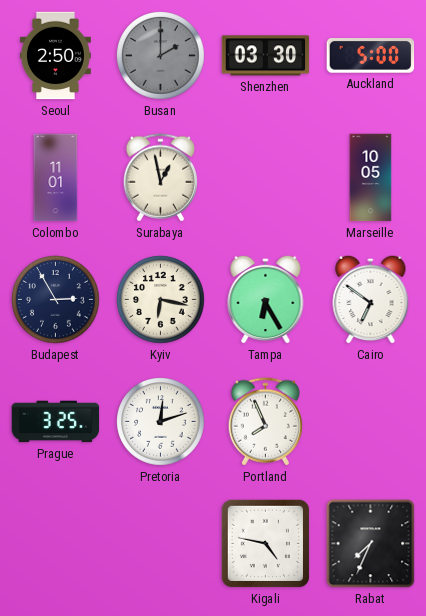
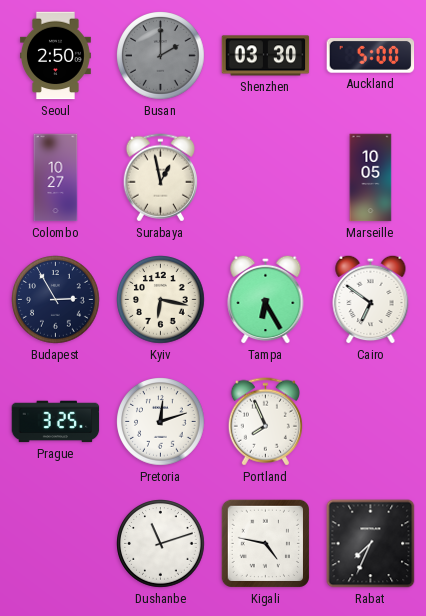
Colombo: 11:01 -> 10:27
Dushanbe: none -> 11:12
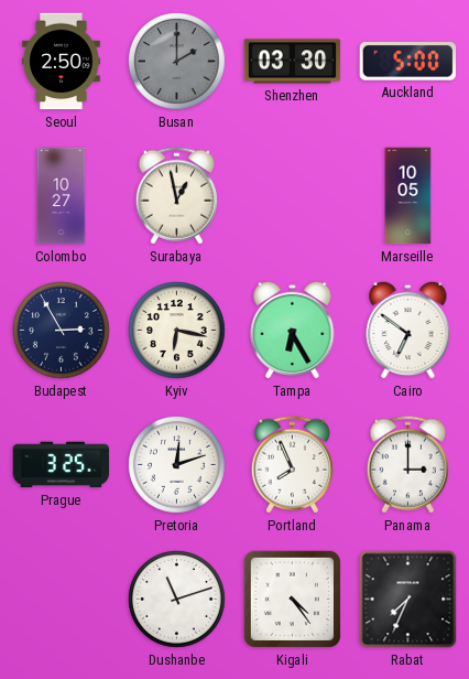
Panama: none -> 3:00
Kigali: 4:47 -> 4:24
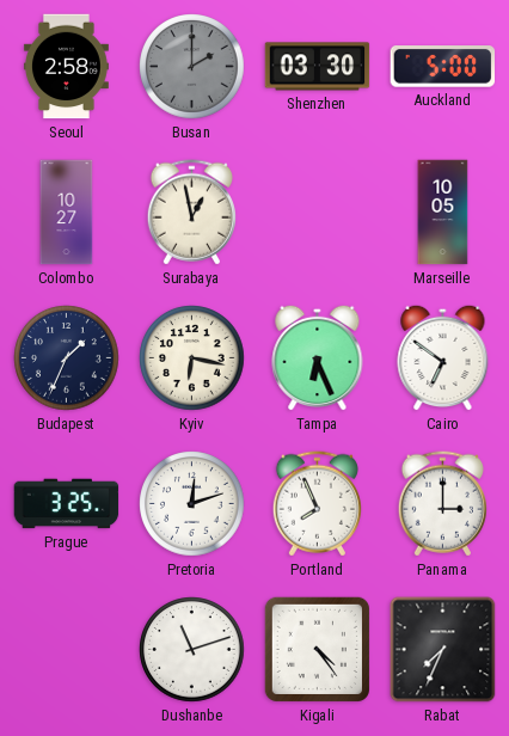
Seoul: 2:50 -> 2:58
Budapest: 2:55 -> 1:34
Tampa: 6:25 -> 6:26
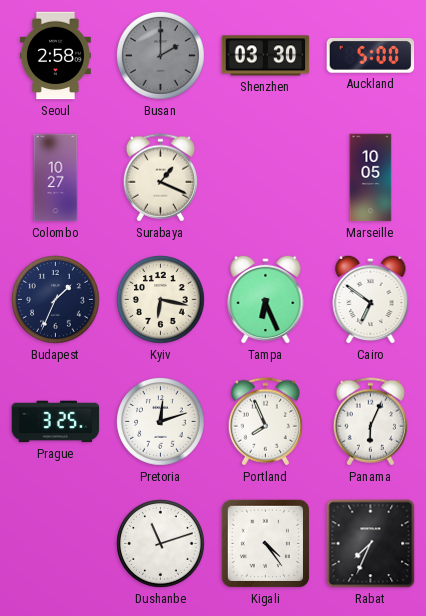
Surabaya: 12:58 -> 1:19
Panama: 3:00 -> 6:04
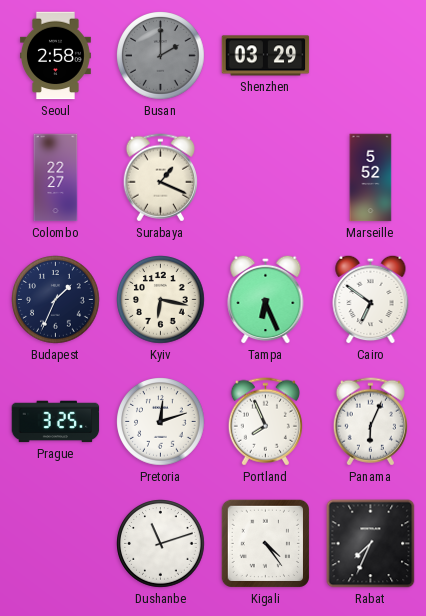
Shenzhen: 03:30 -> 03:29
Auckland: 5:00 -> none
Colombo: 10:27 -> 22:27
Marseille: 10:05 -> 5:52
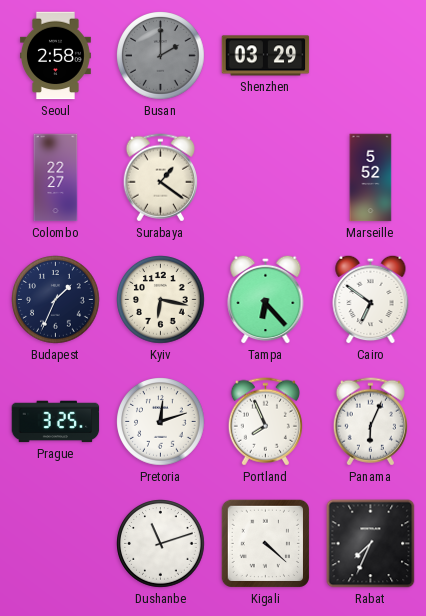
Surabaya: 1:19 -> 1:21
Tampa: 6:26 -> 6:23
Kigali: 4:24 -> 4:22
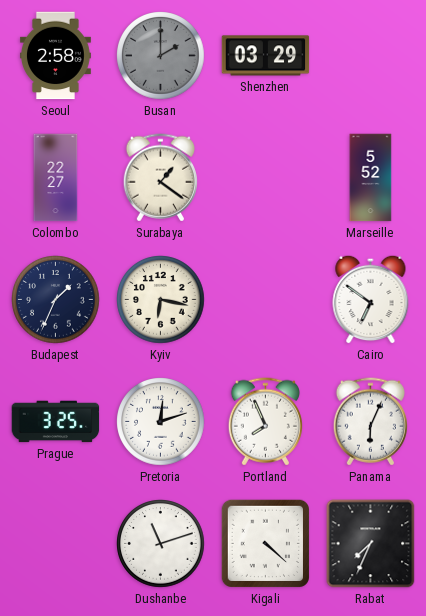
Tampa: 6:23 -> none
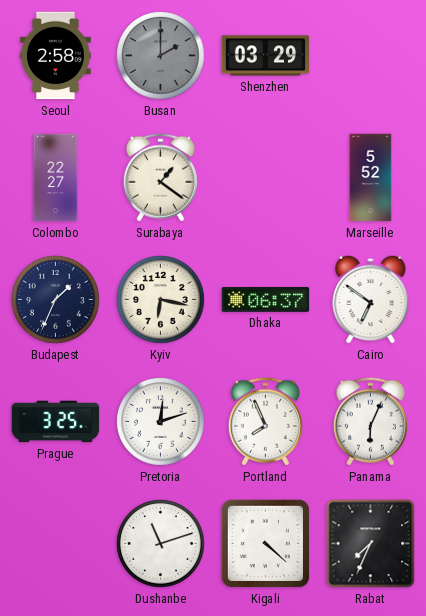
Dhaka: none -> 06:37
